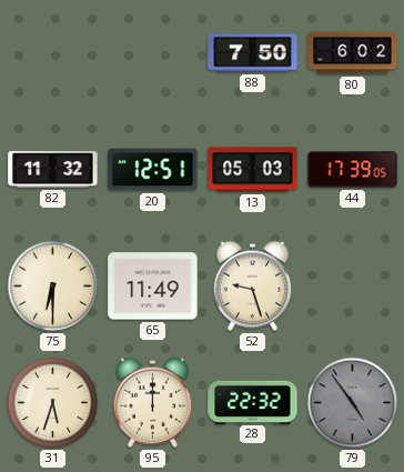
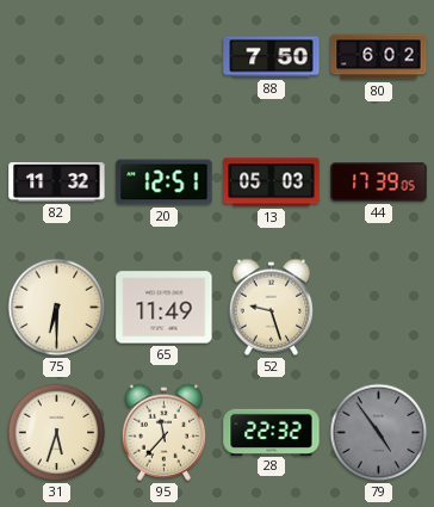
95: 12:00 -> 11:37
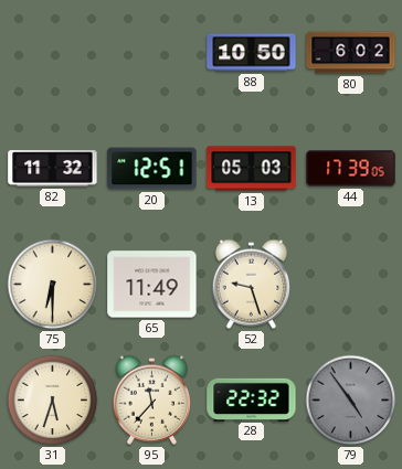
88: 7:50 -> 10:50
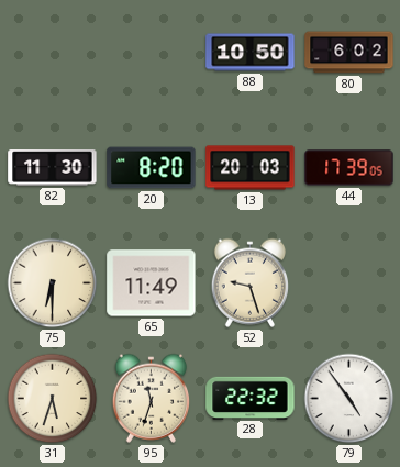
82: 11:32 -> 11:30
20: 12:51 -> 8:20
13: 05:03 -> 20:03
95: 11:37 -> 11:33
79 dial: grey -> white
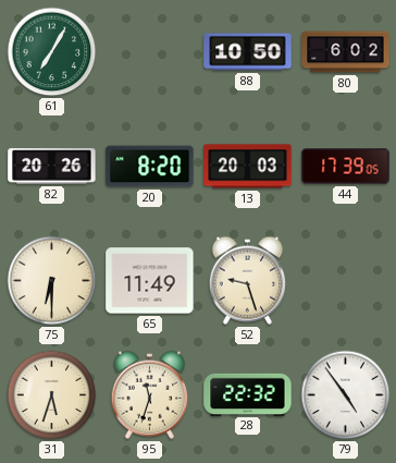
61: none -> 7:05
82: 11:30 -> 20:26
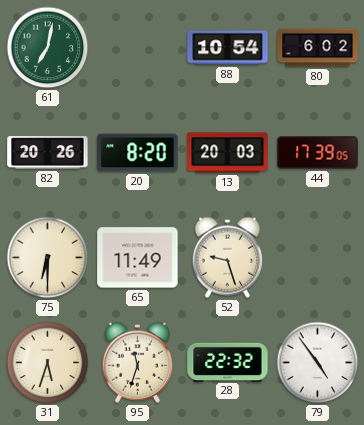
61: 7:05 -> 7:02
88: 10:50 -> 10:54
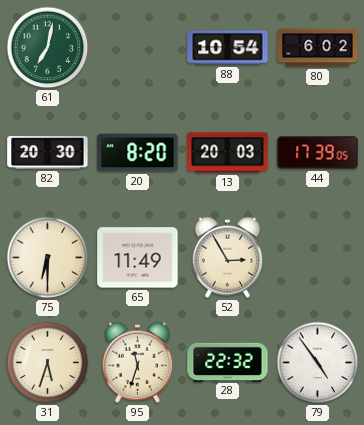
82: 20:26 -> 20:30
52: 9:27 -> 2:55
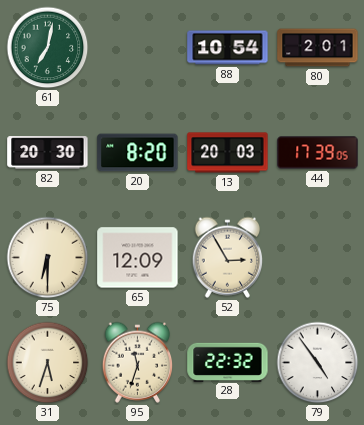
80: 6:02 -> 2:01
65: 11:49 -> 12:09
